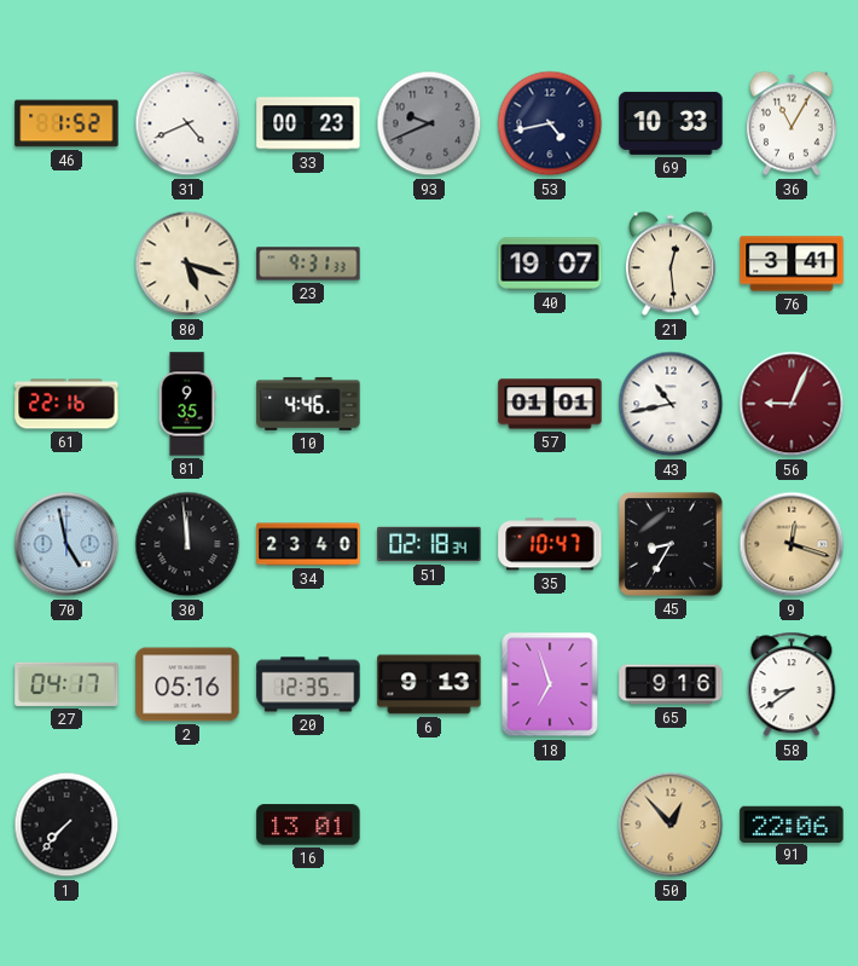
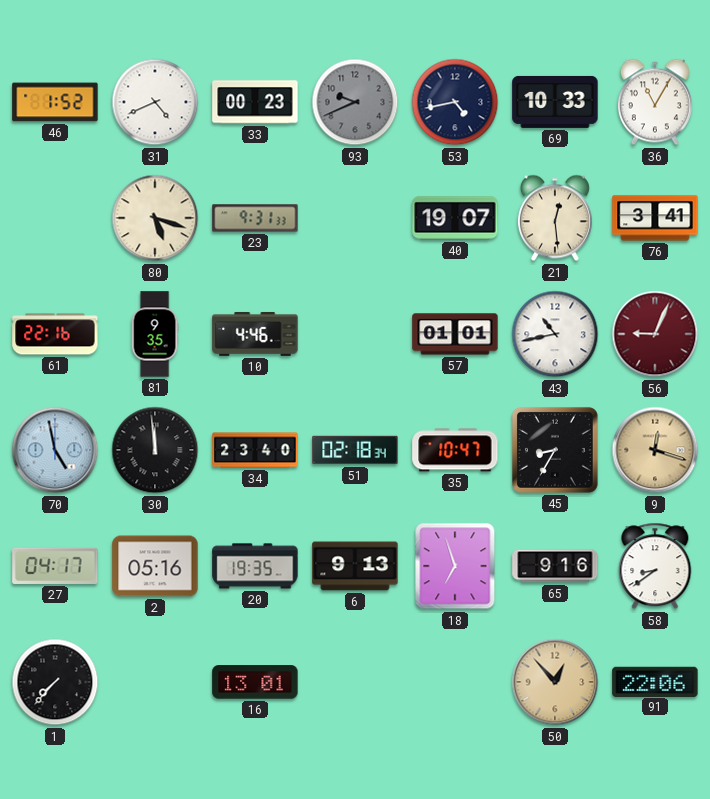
20: 12:35 -> 19:35
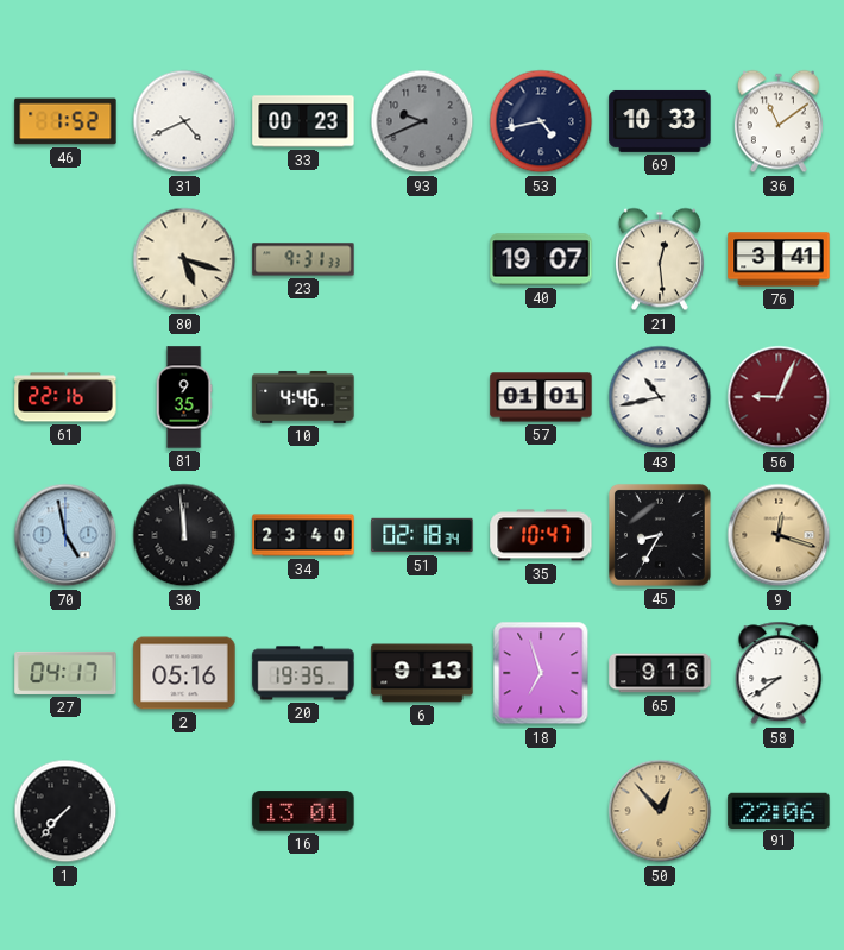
36: 11:05 -> 11:09
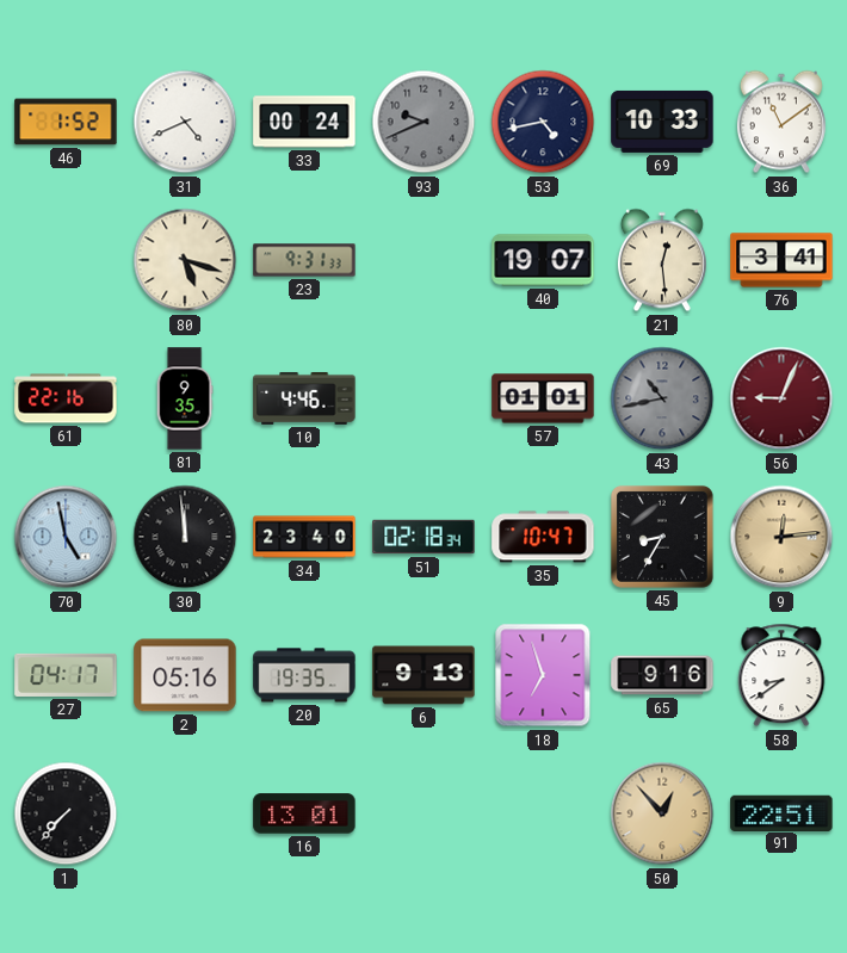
33: 00:23 -> 00:24
43 dial: white -> grey
9: 12:18 -> 12:14
91: 22:06 -> 22:51
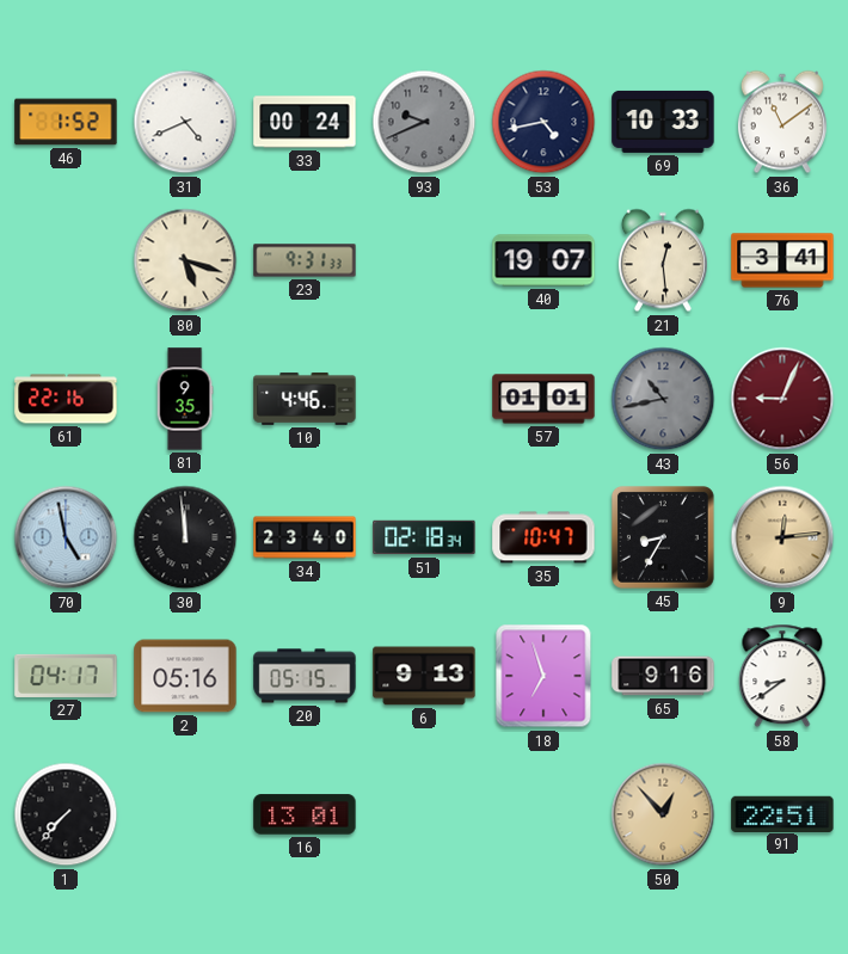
20: 19:35 -> 05:15
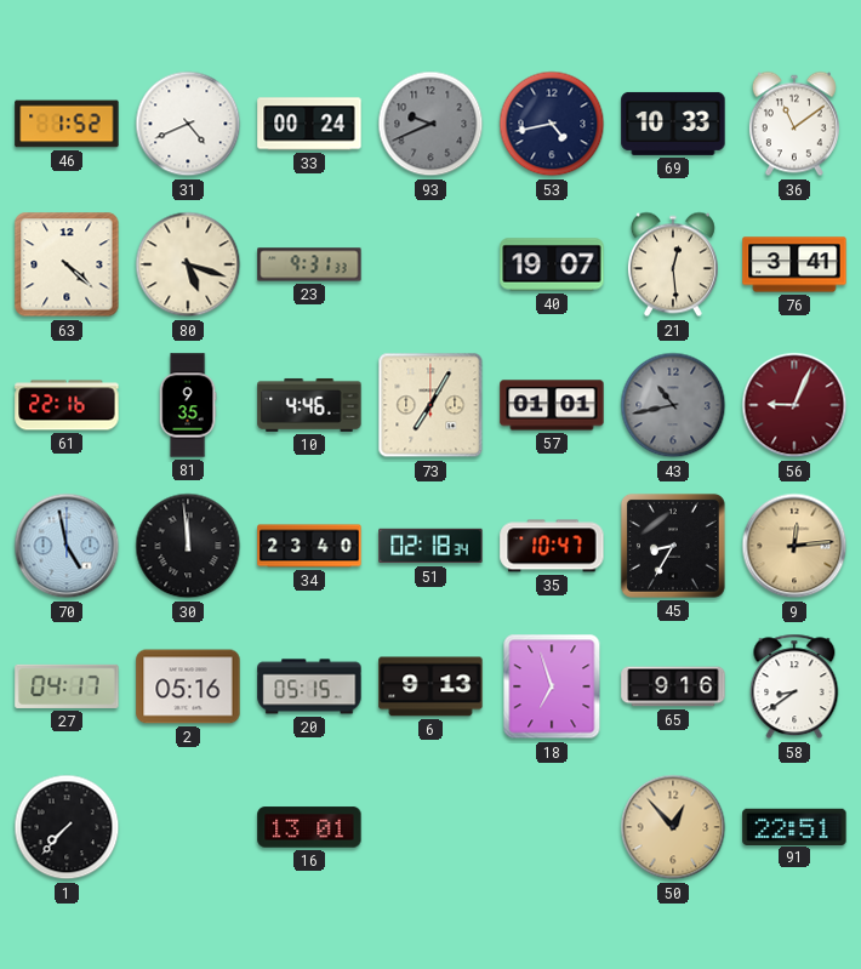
63: none -> 4:22
73: none -> 7:05
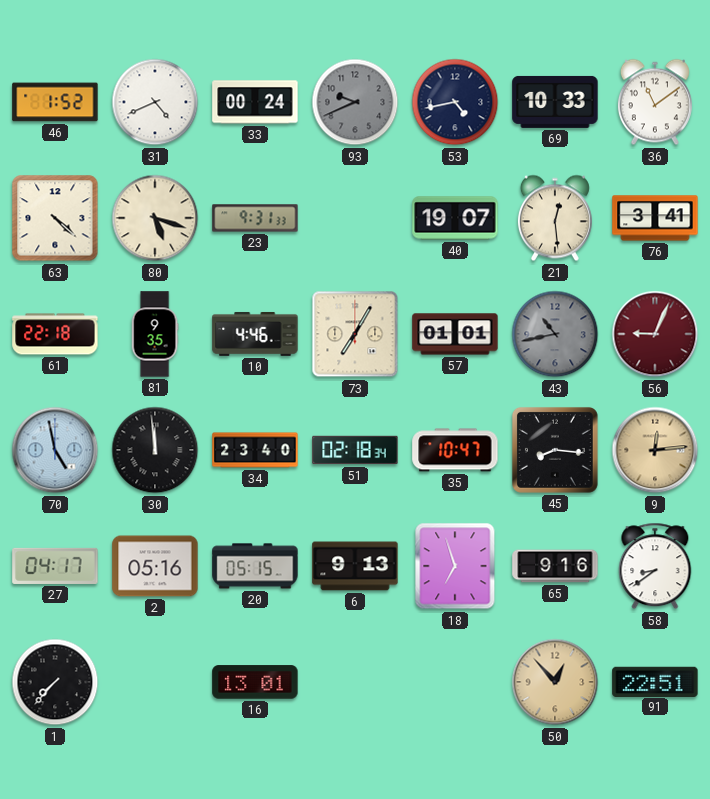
61: 22:16 -> 22:18
45: 8:35 -> 8:16
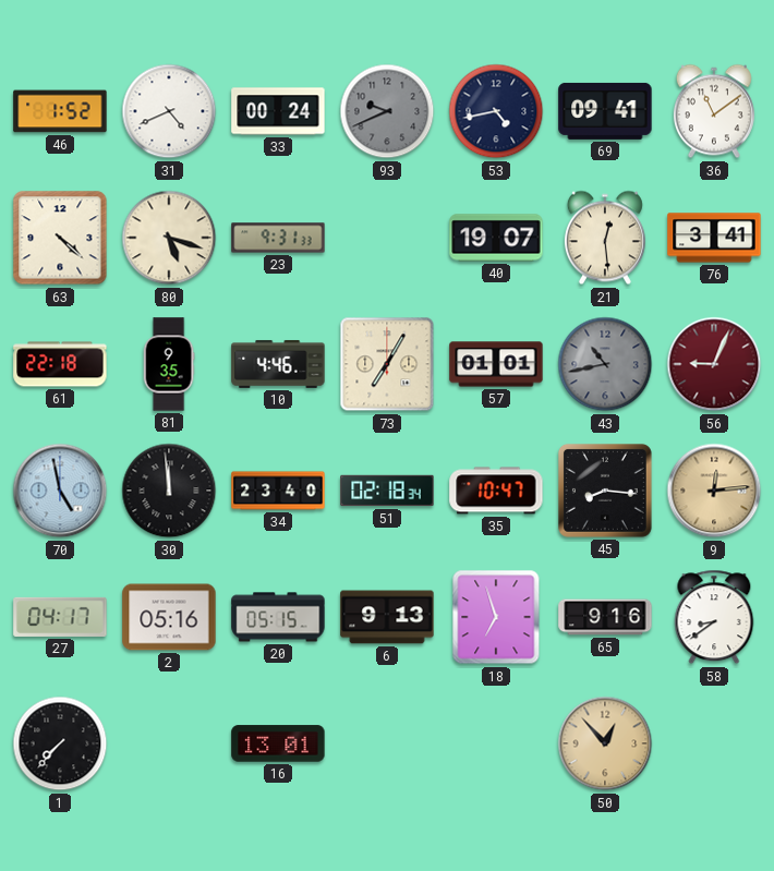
69: 10:33 -> 09:41
91: 22:51 -> none
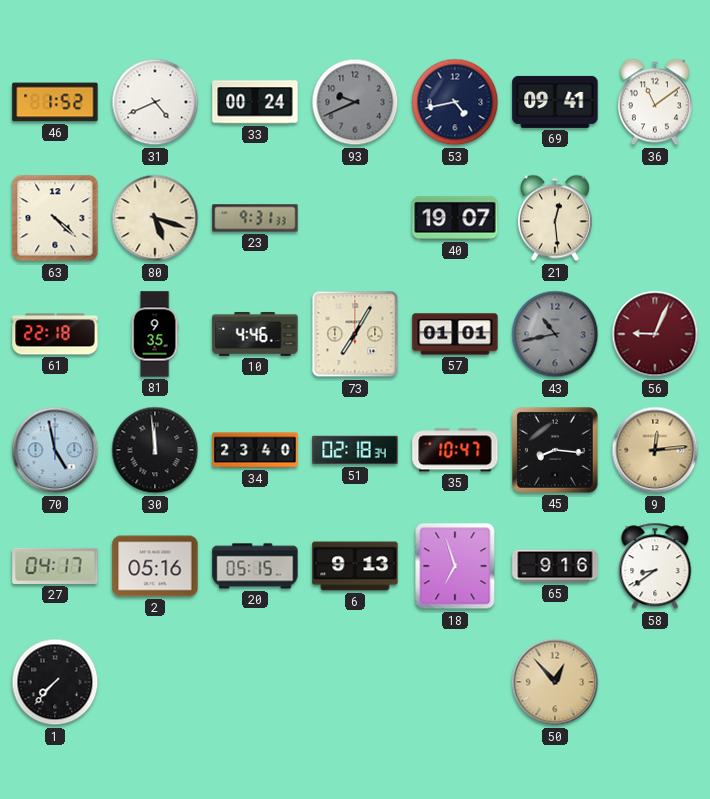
76: 3:41 -> none
16: 13:01 -> none
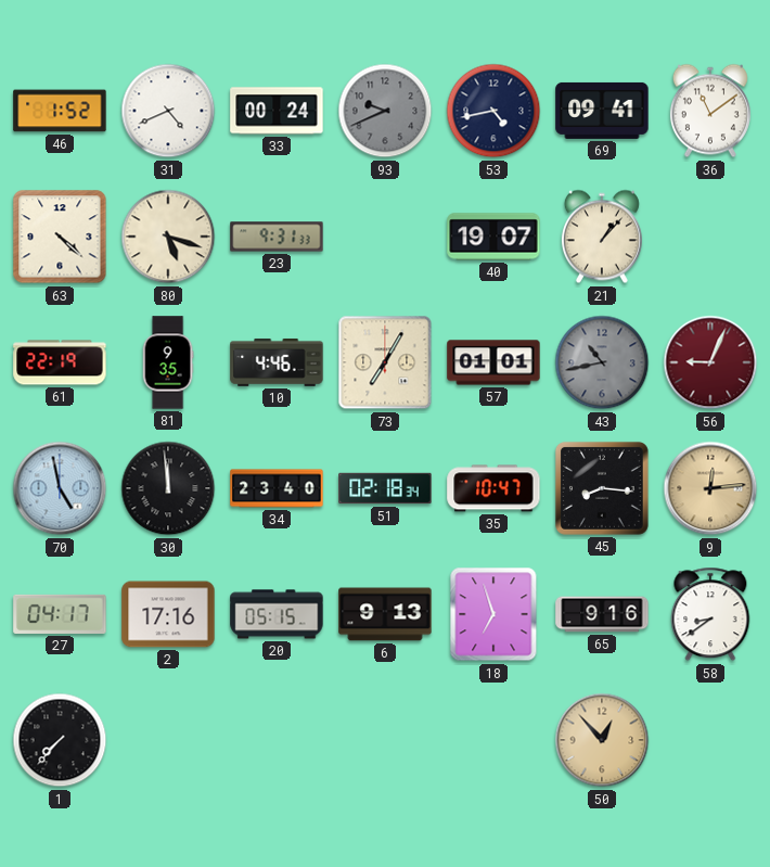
21: 12:29 -> 1:07
61: 22:18 -> 22:19
2: 05:16 -> 17:16
